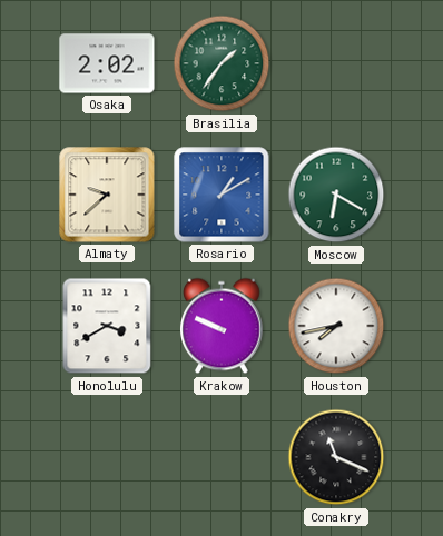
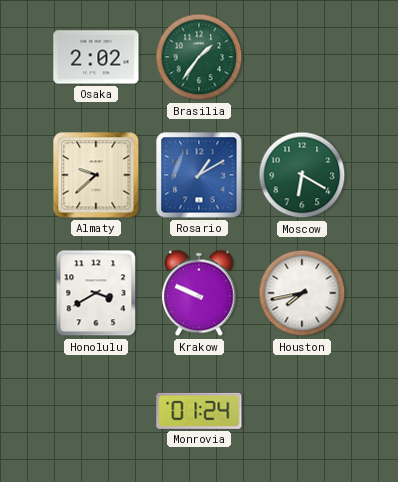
Monrovia: none -> 01:24
Conakry: 11:19 -> none
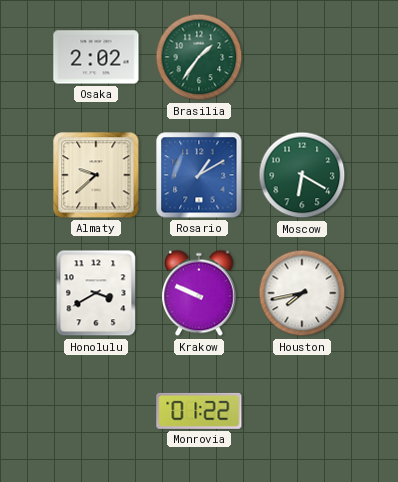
Monrovia: 01:24 -> 01:22
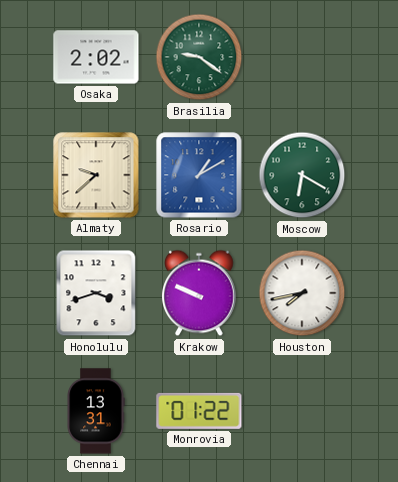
Brasilia: 1:36 -> 9:21
Honolulu: 3:40 -> 3:42
Chennai: none -> 13:31
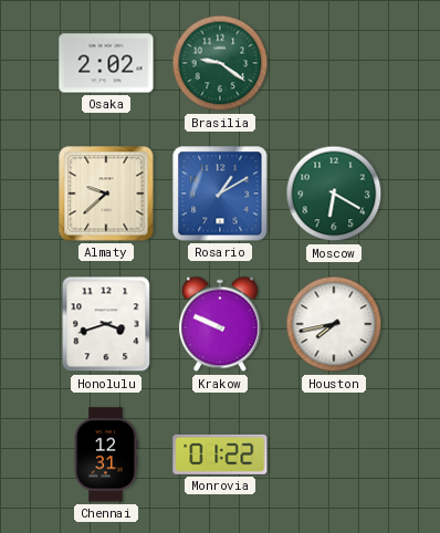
Chennai: 13:31 -> 12:31
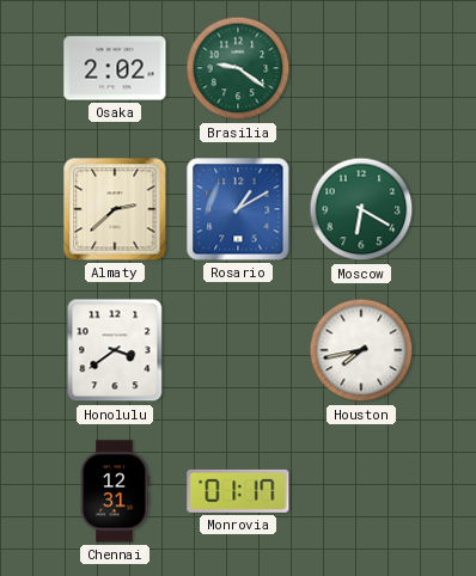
Almaty: 9:38 -> 2:38
Honolulu: 3:42 -> 3:39
Krakow: 9:49 -> none
Monrovia: 01:22 -> 01:17
